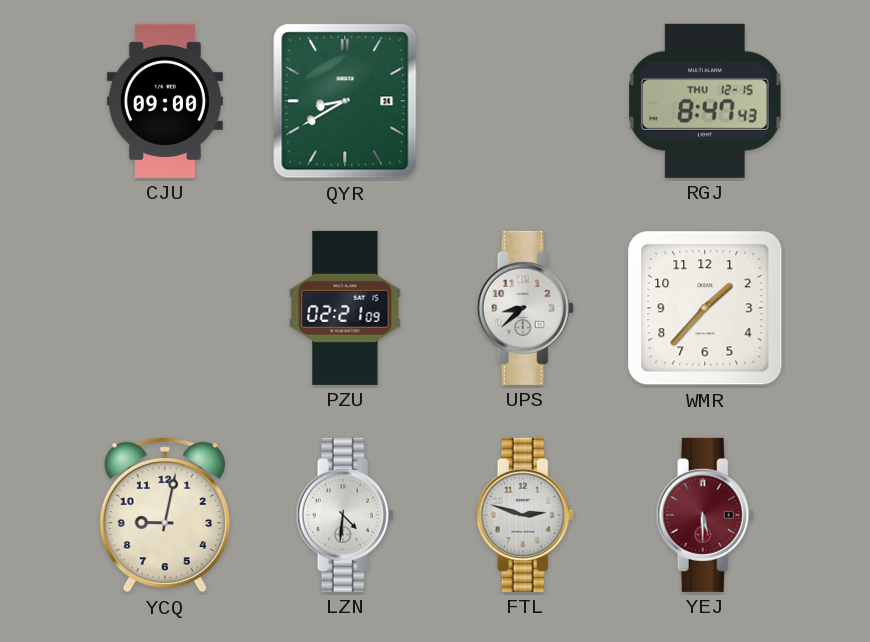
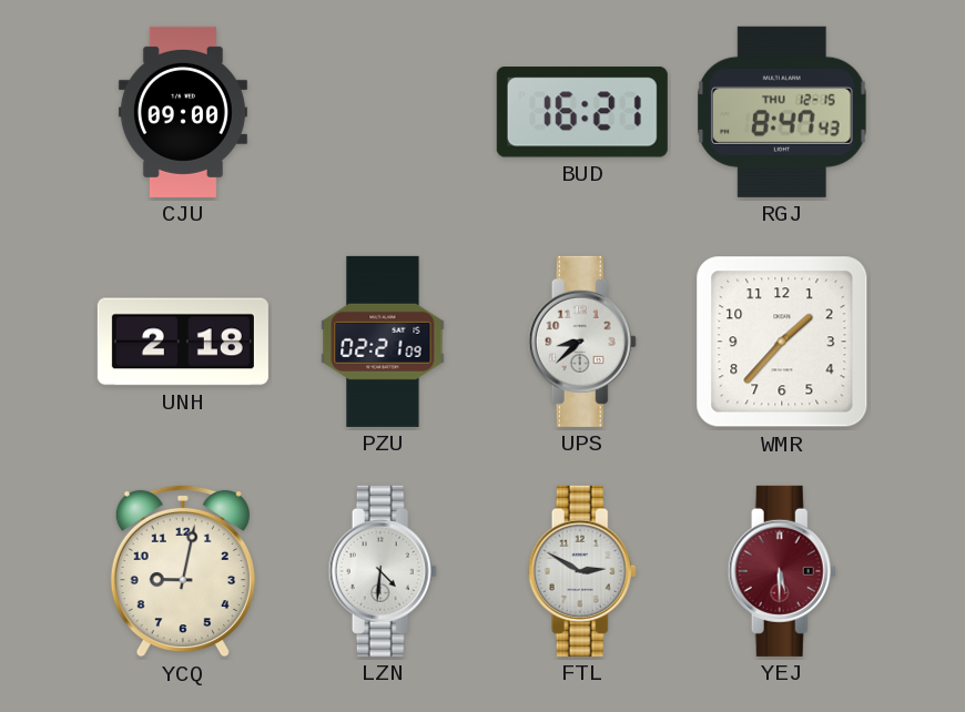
QYR: 8:40 -> none
BUD: none -> 16:21
UNH: none -> 2:18
FTL: 2:48 -> 2:50
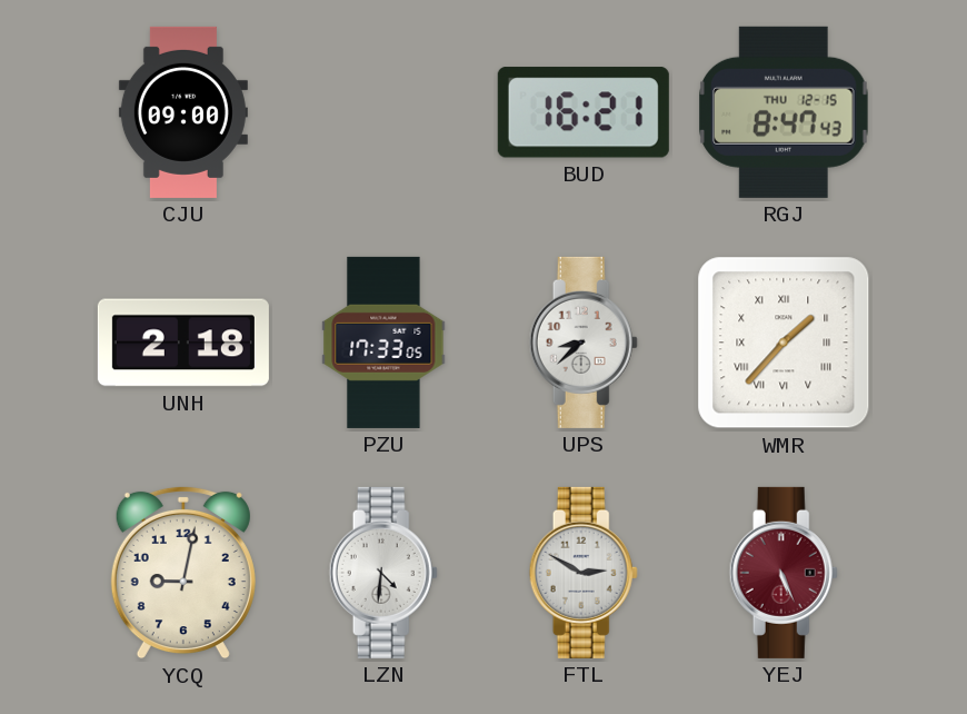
PZU: 02:21 -> 17:33
WMR numerals: Arabic -> Roman
YEJ: 5:30 -> 5:26
